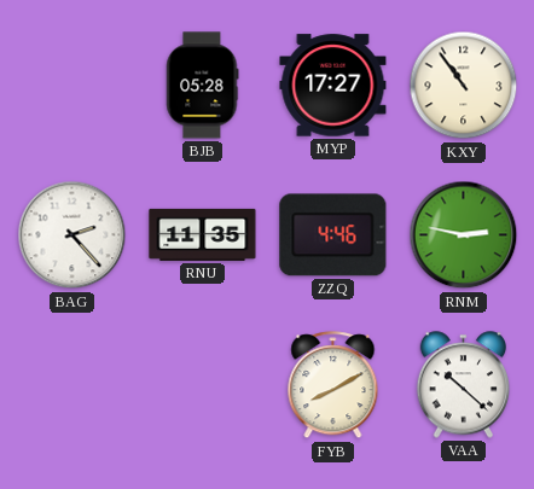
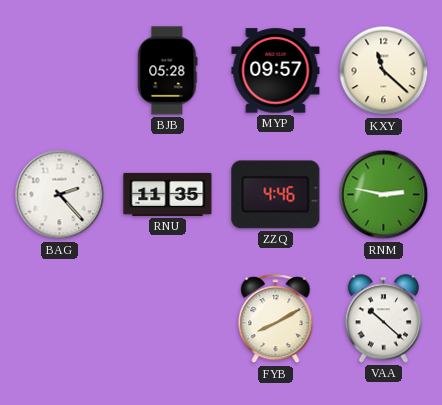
MYP: 17:27 -> 09:57
KXY: 10:54 -> 11:22
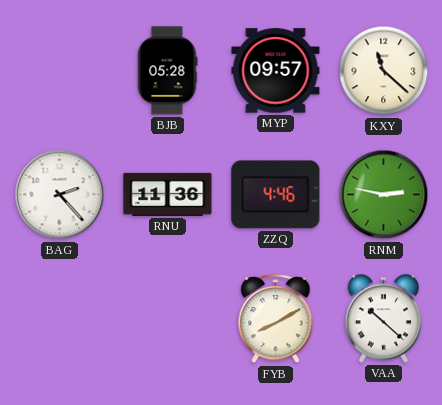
RNU: 11:35 -> 11:36
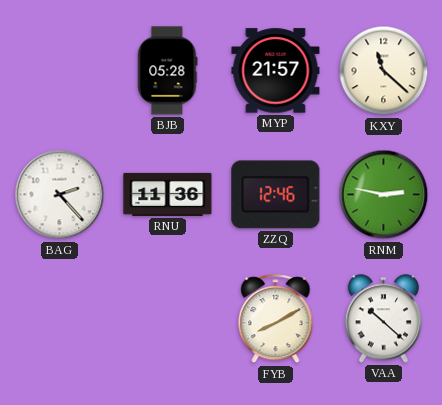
MYP: 09:57 -> 21:57
ZZQ: 4:46 -> 12:46
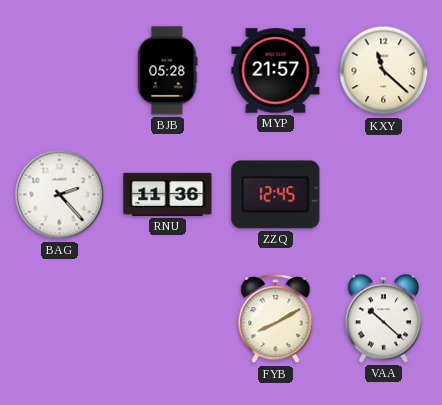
ZZQ: 12:46 -> 12:45
RNM: 2:47 -> none
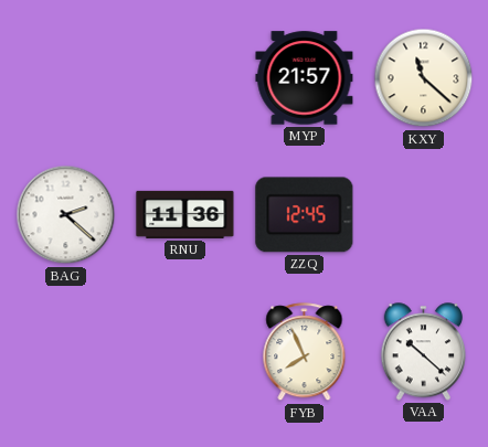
BJB: 05:28 -> none
BAG: 2:23 -> 2:22
FYB: 8:10 -> 7:56
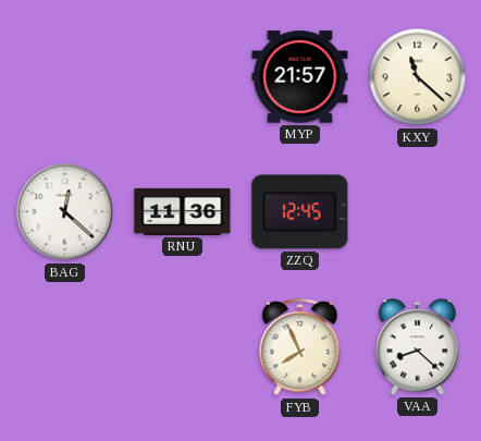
BAG: 2:22 -> 12:22
VAA: 10:22 -> 8:22
